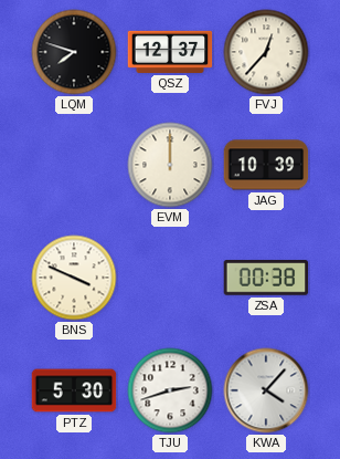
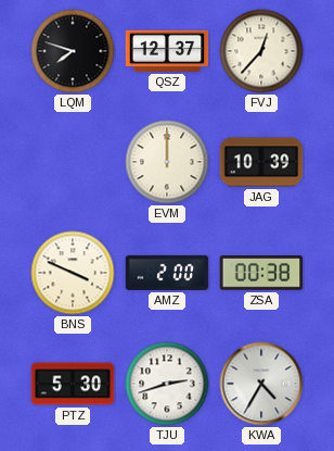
AMZ: none -> 2:00
KWA: 4:07 -> 4:35
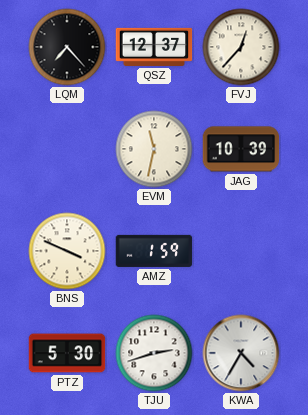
LQM: 7:48 -> 7:23
EVM: 12:00 -> 11:32
AMZ: 2:00 -> 1:59
ZSA: 00:38 -> none
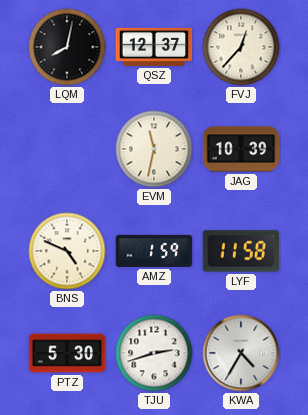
LQM: 7:23 -> 8:02
BNS: 3:49 -> 4:49
LYF: none -> 11:58
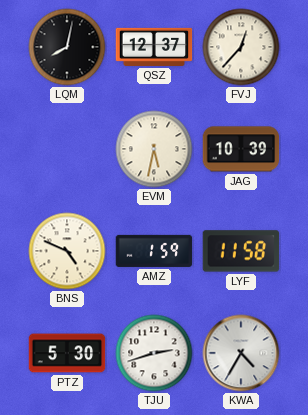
EVM: 11:32 -> 5:32
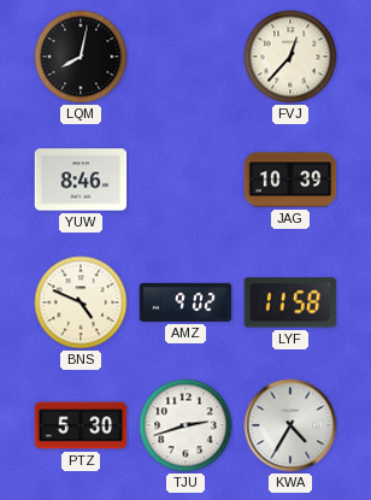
QSZ: 12:37 -> none
YUW: none -> 8:46
EVM: 5:32 -> none
AMZ: 1:59 -> 9:02
